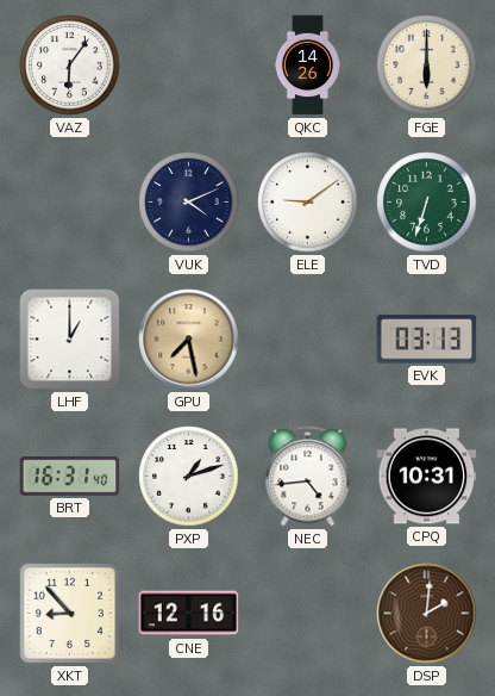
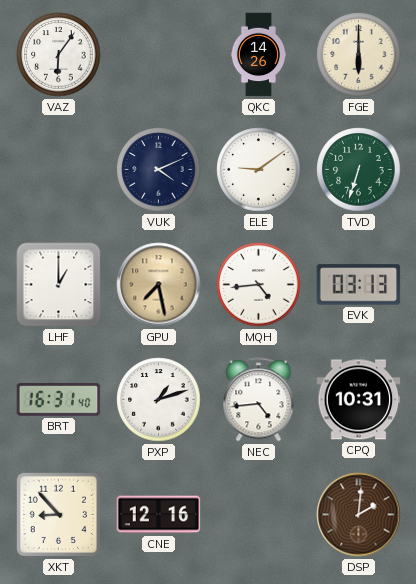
MQH: none -> 4:44
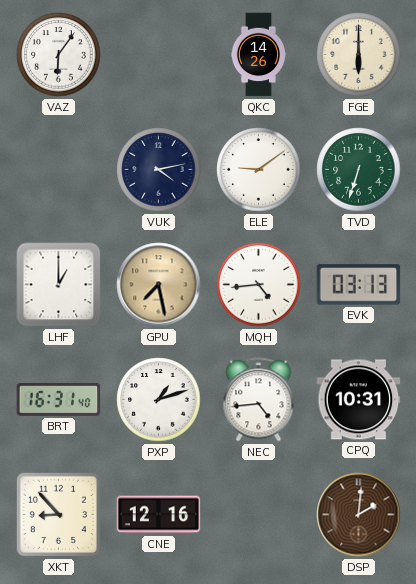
VUK: 4:11 -> 4:13
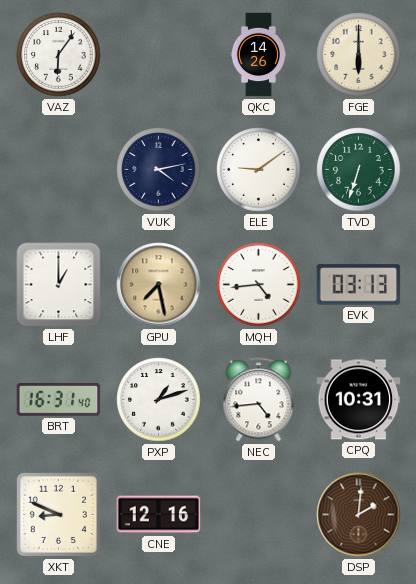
XKT: 8:53 -> 8:49
